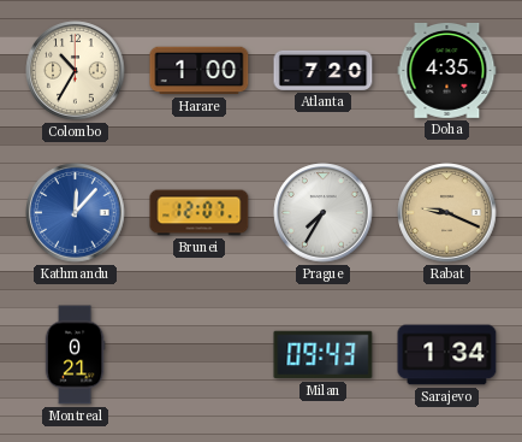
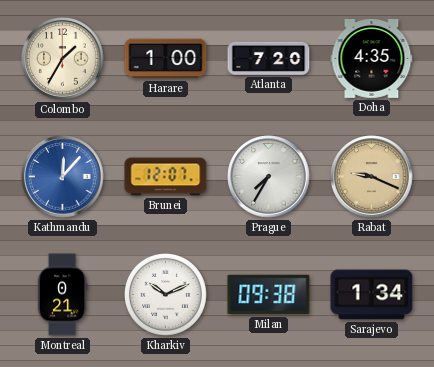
Colombo: 10:35 -> 1:35
Kharkiv: none -> 10:11
Milan: 09:43 -> 09:38
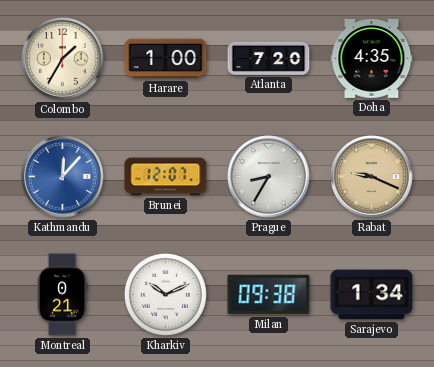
Prague: 7:35 -> 8:35
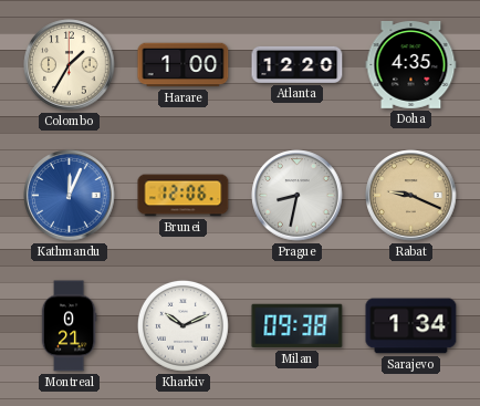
Atlanta: 7:20 -> 12:20
Kathmandu: 12:07 -> 12:04
Brunei: 12:07 -> 12:06
Prague: 8:35 -> 8:32
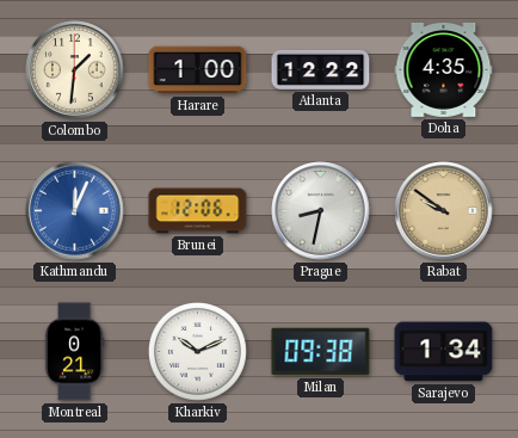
Colombo: 1:35 -> 1:31
Atlanta: 12:20 -> 12:22
Rabat: 9:19 -> 9:51
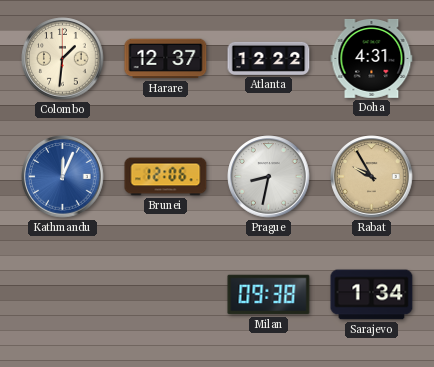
Harare: 1:00 -> 12:37
Doha: 4:35 -> 4:31
Rabat: 9:51 -> 9:55
Montreal: 0:21 -> none
Kharkiv: 10:11 -> none
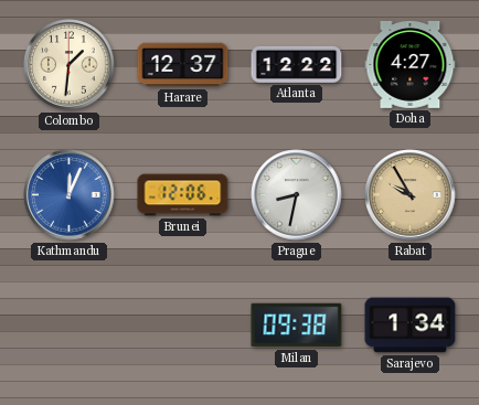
Doha: 4:31 -> 4:27
